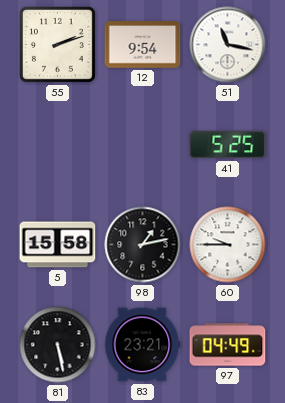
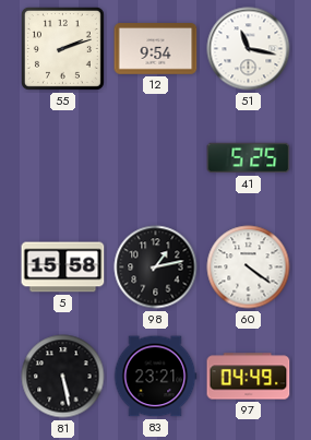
60: 9:45 -> 4:21
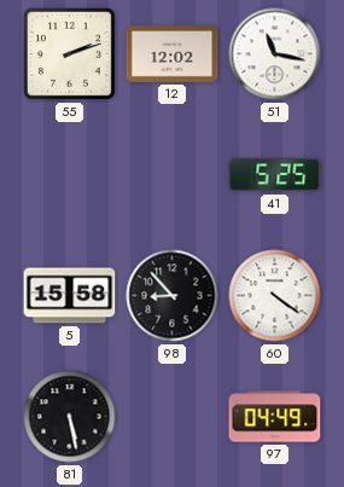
12: 9:54 -> 12:02
98: 1:13 -> 8:53
83: 23:21 -> none
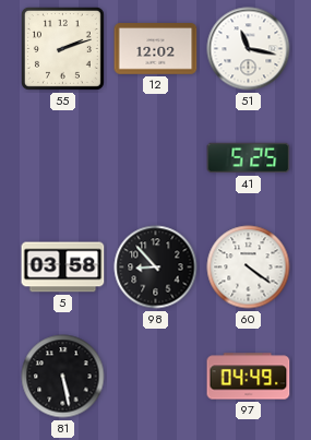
5: 15:58 -> 03:58
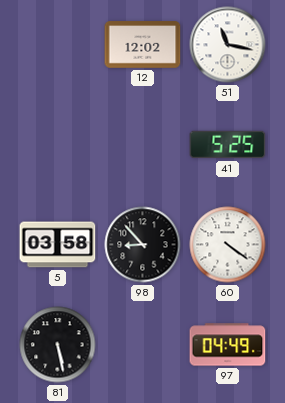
55: 2:12 -> none
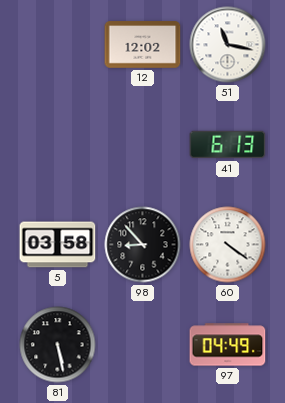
41: 5:25 -> 6:13
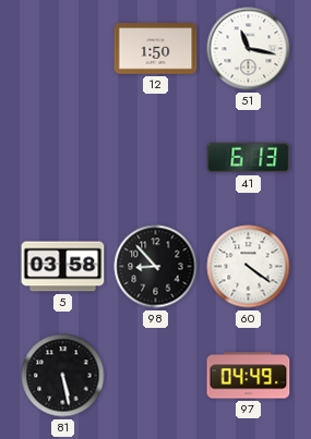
12: 12:02 -> 1:50
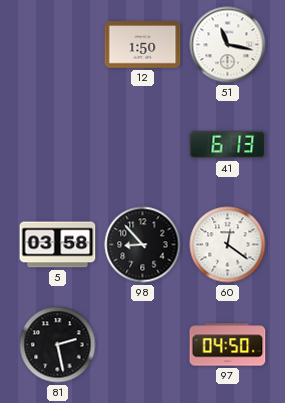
60: 4:21 -> 12:21
81: 5:28 -> 2:28
97: 04:49 -> 04:50
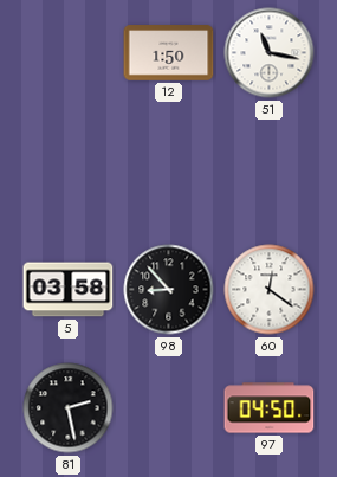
41: 6:13 -> none
